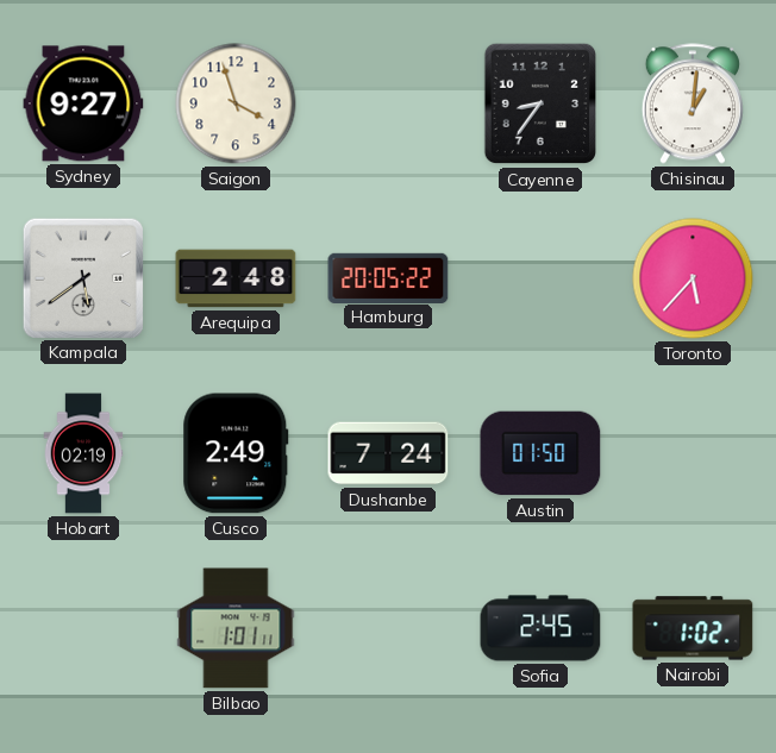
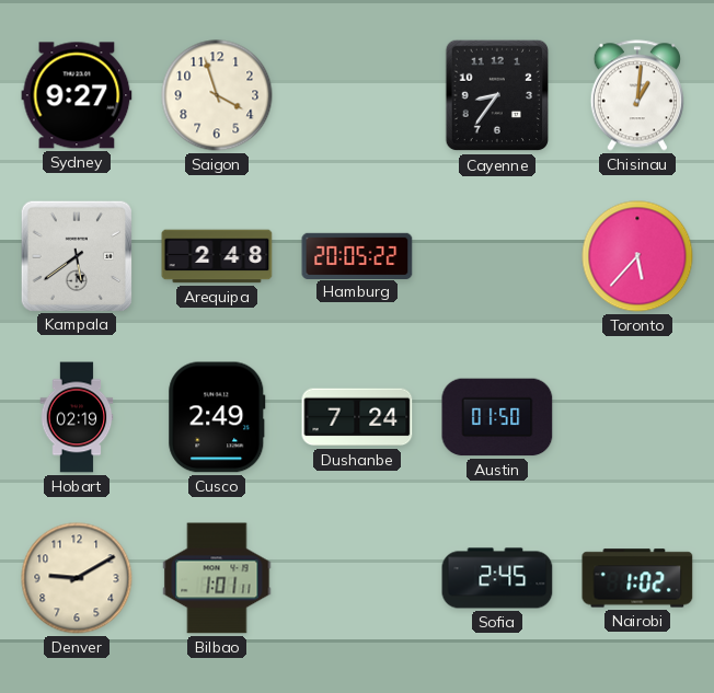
Denver: none -> 9:10
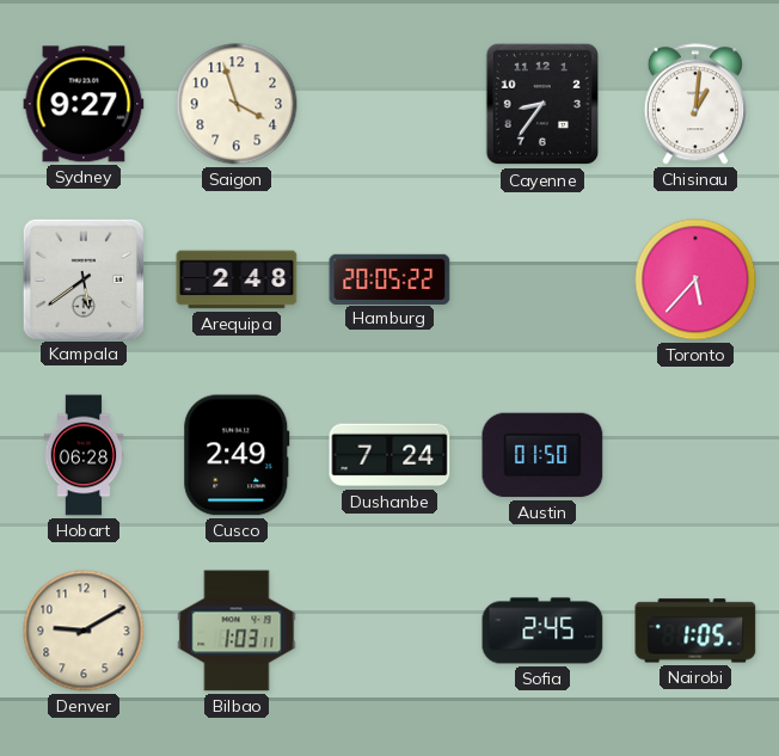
Hobart: 02:19 -> 06:28
Bilbao: 1:01 -> 1:03
Nairobi: 1:02 -> 1:05
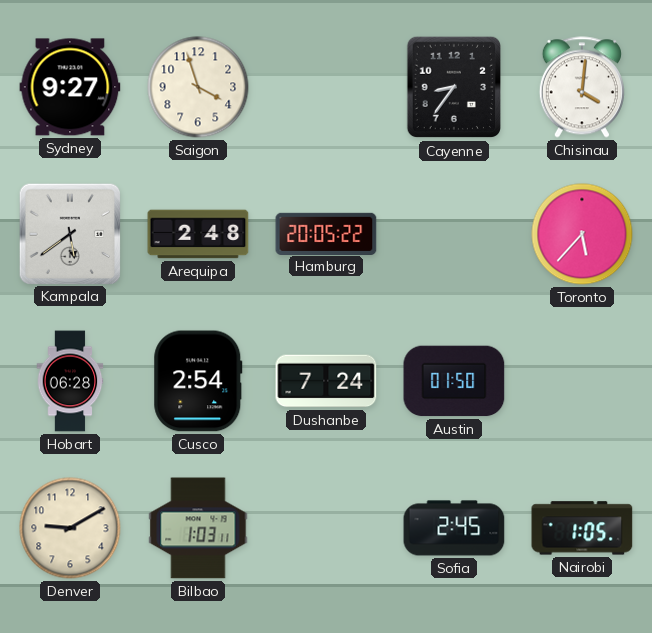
Chisinau: 1:01 -> 4:01
Cusco: 2:49 -> 2:54
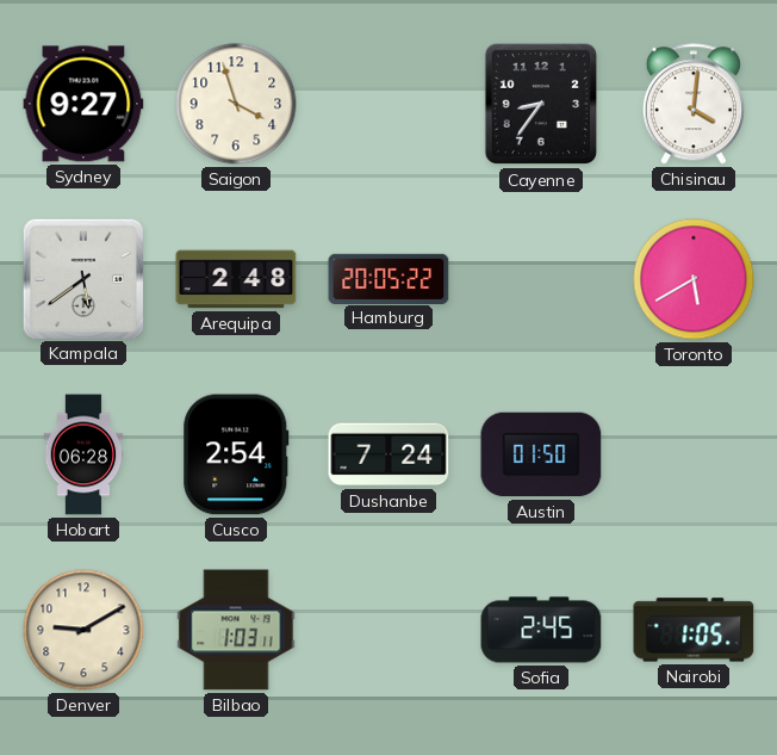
Toronto: 5:37 -> 5:40
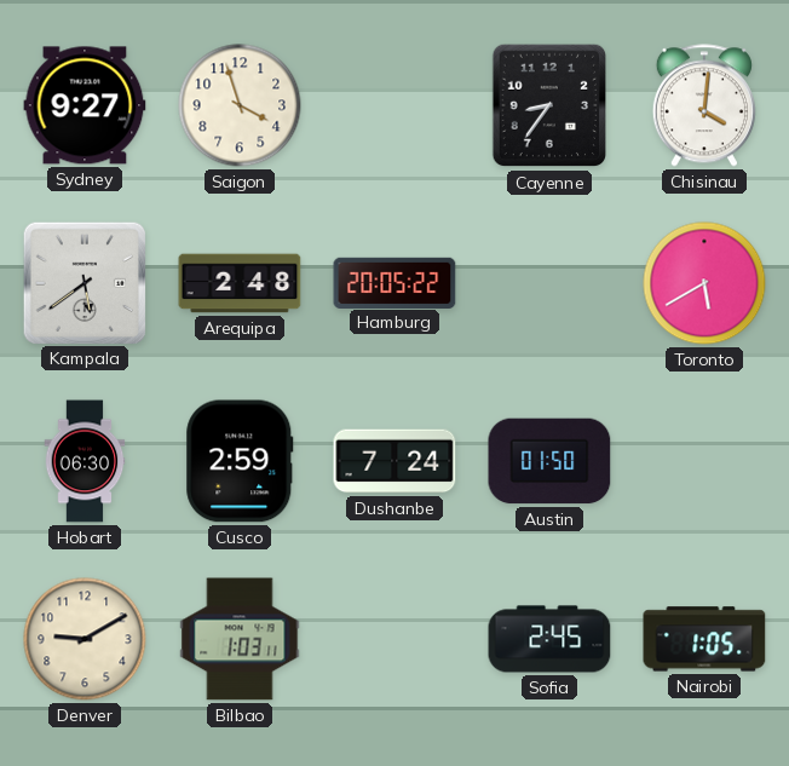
Hobart: 06:28 -> 06:30
Cusco: 2:54 -> 2:59
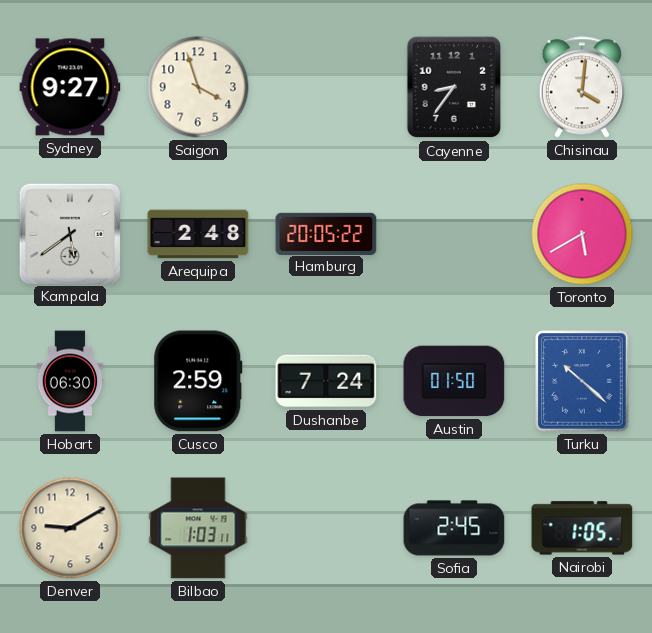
Turku: none -> 10:22
